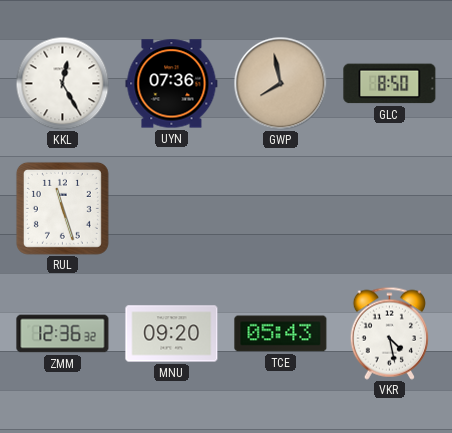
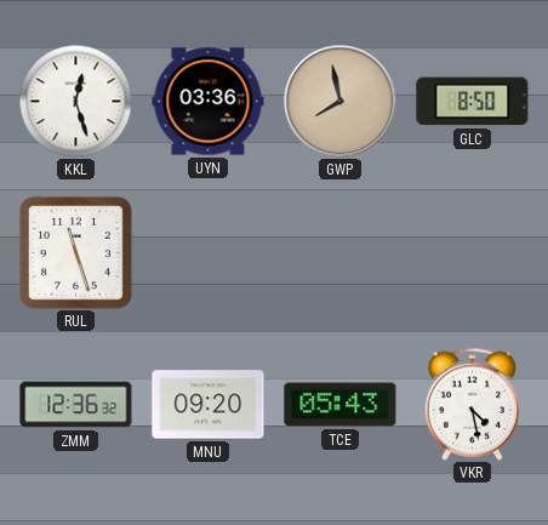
KKL: 12:25 -> 12:27
UYN: 07:36 -> 03:36
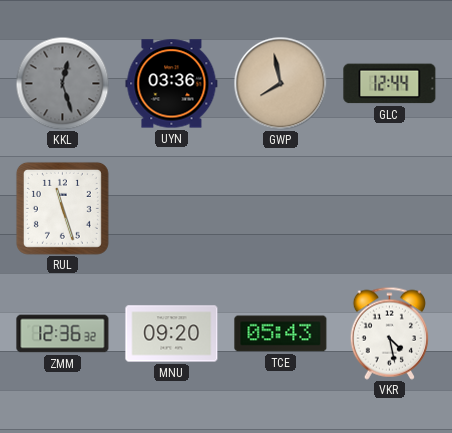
KKL dial: white -> grey
GLC: 8:50 -> 12:44
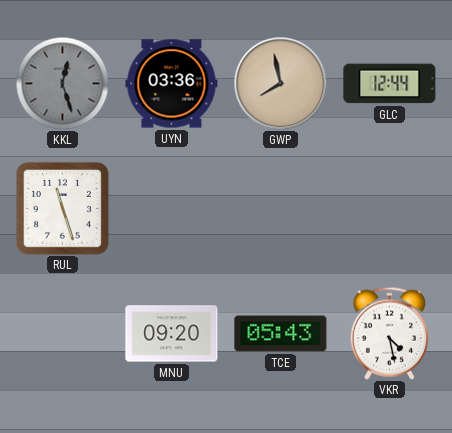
ZMM: 12:36 -> none
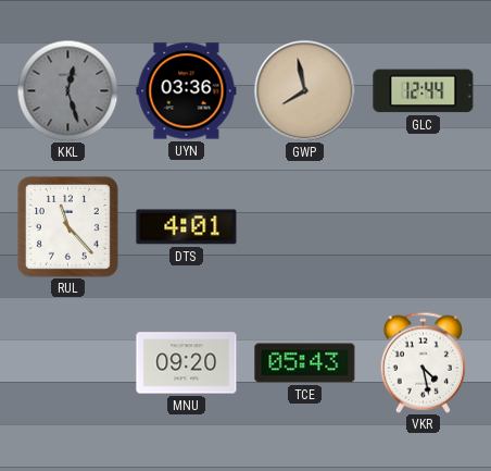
RUL: 11:27 -> 11:23
DTS: none -> 4:01
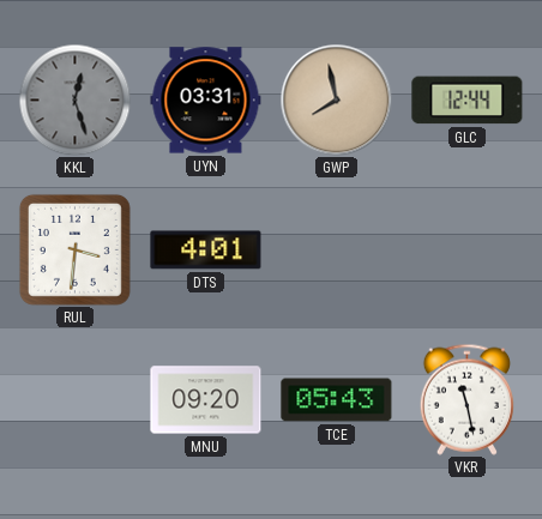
UYN: 03:36 -> 03:31
RUL: 11:23 -> 3:31
VKR: 4:28 -> 11:28
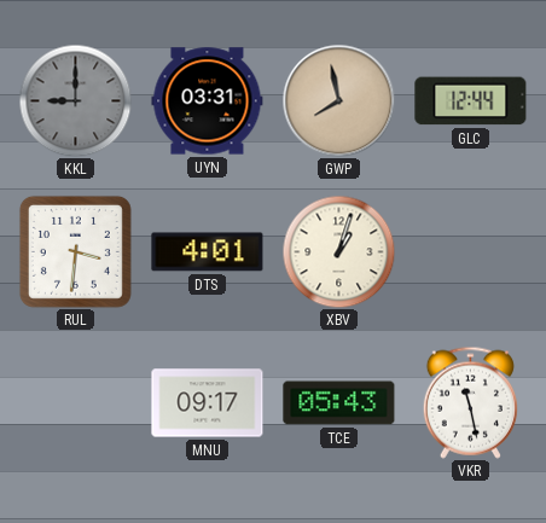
KKL: 12:27 -> 9:00
XBV: none -> 1:03
MNU: 09:20 -> 09:17
